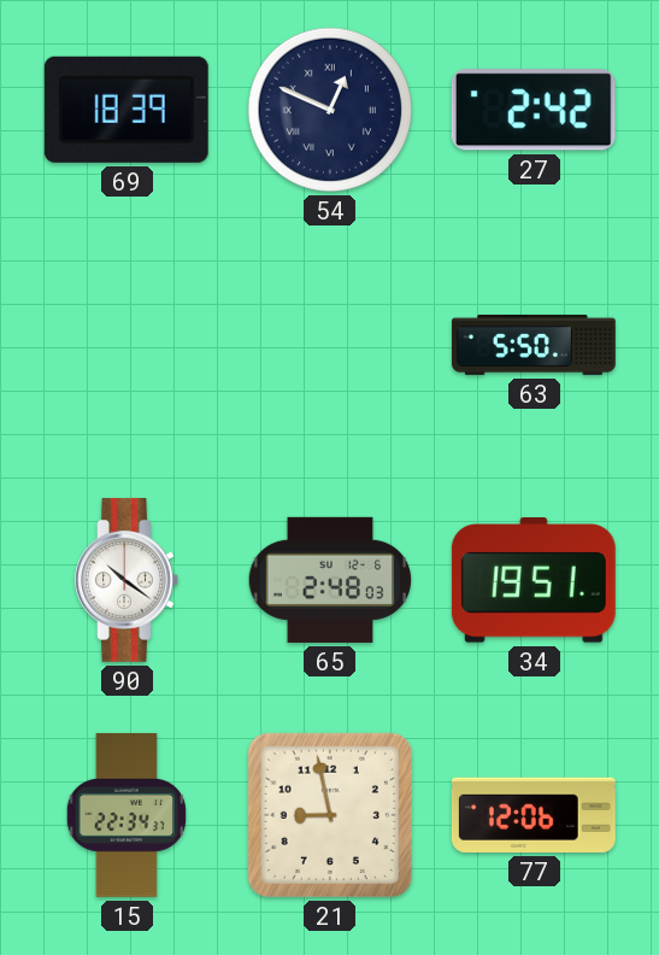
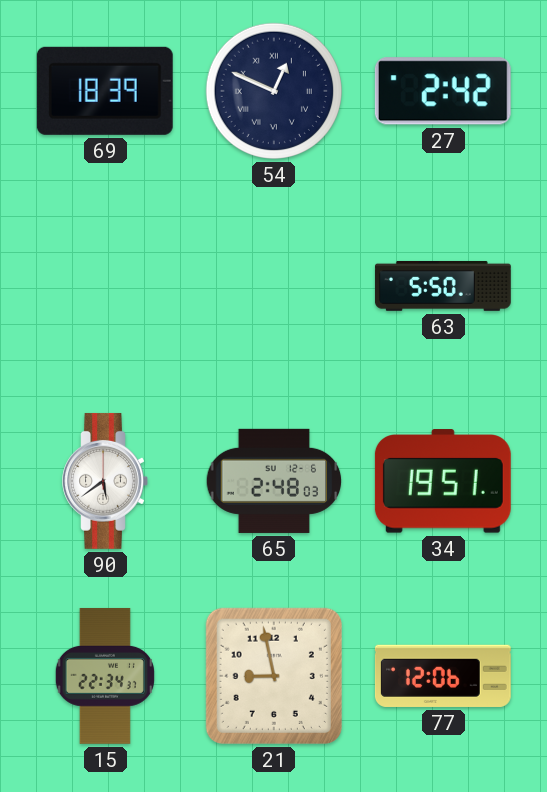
90: 10:21 -> 5:39
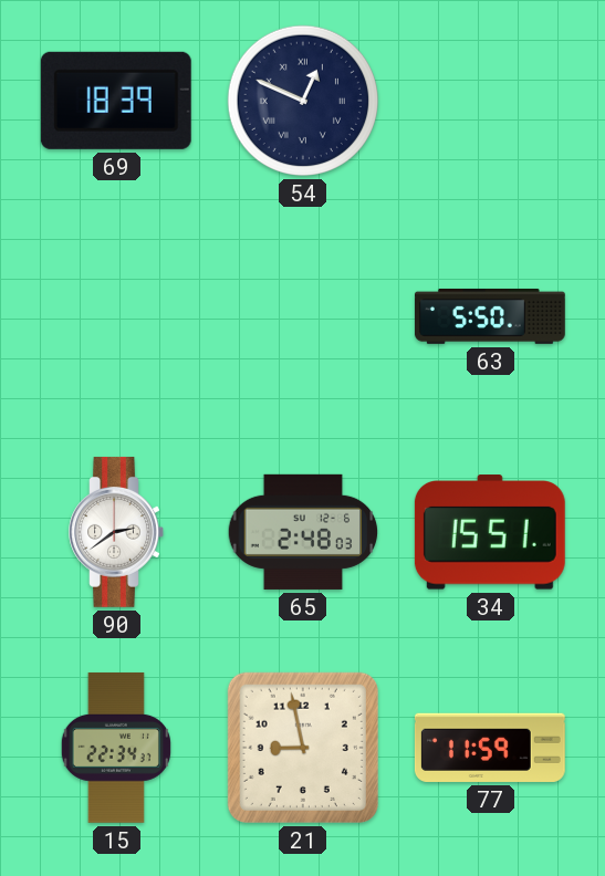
27: 2:42 -> none
90: 5:39 -> 2:39
34: 19:51 -> 15:51
77: 12:06 -> 11:59
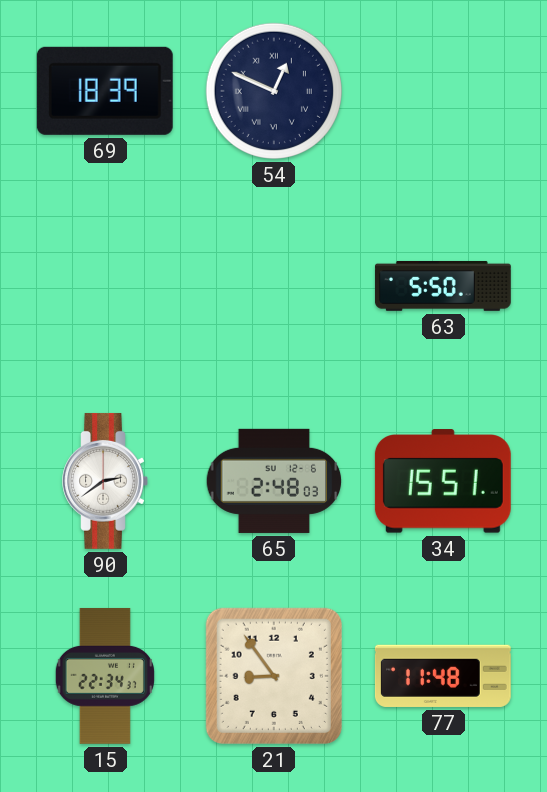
21: 8:58 -> 8:54
77: 11:59 -> 11:48
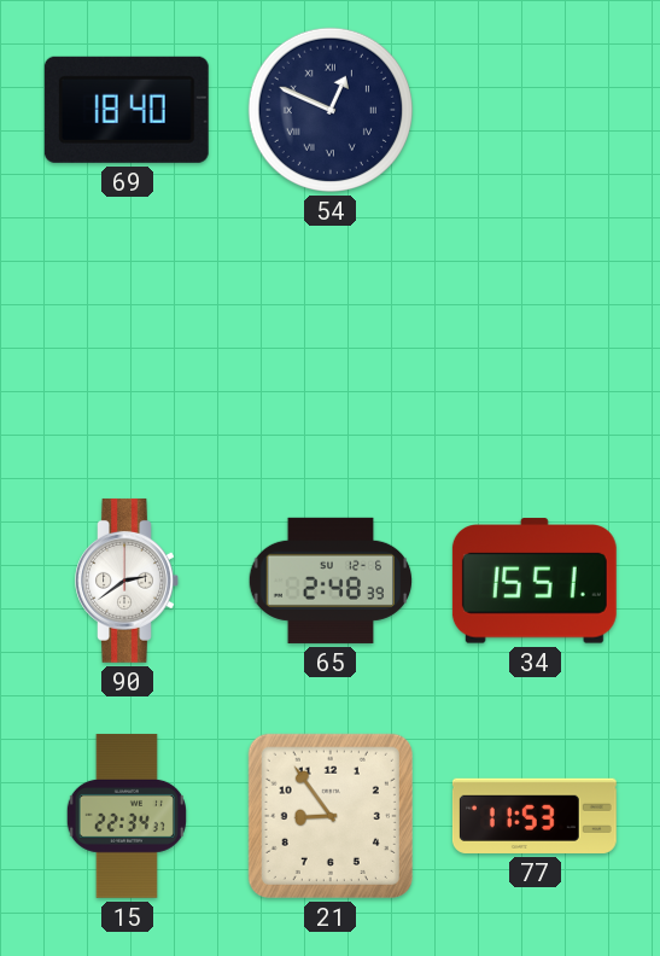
69: 18:39 -> 18:40
63: 5:50 -> none
65: 2:48:03 -> 2:48:39
77: 11:48 -> 11:53
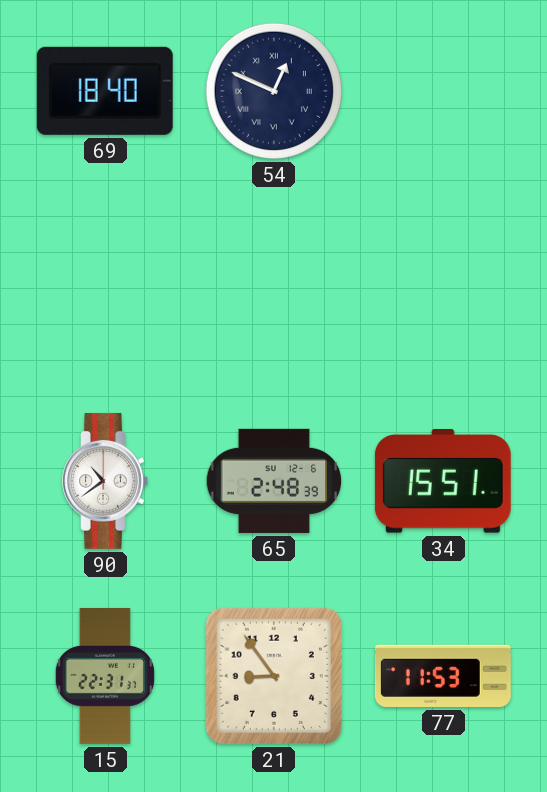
90: 2:39 -> 10:39
15: 22:34 -> 22:31
